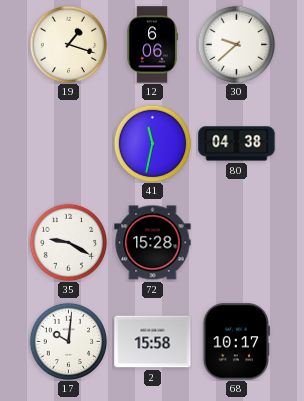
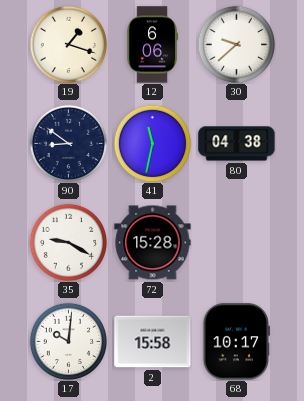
90: none -> 8:51
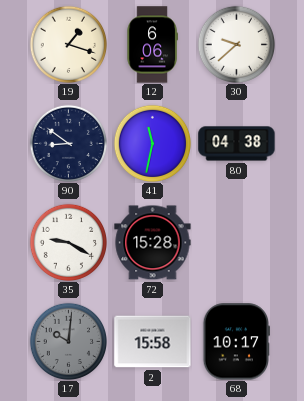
17 dial: white -> grey
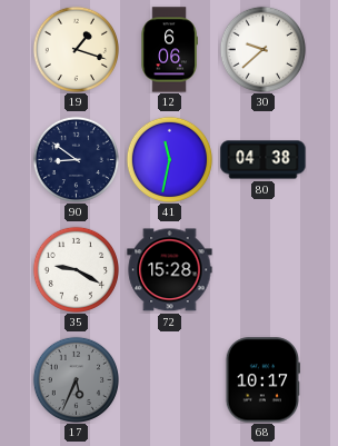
17: 10:01 -> 5:34
2: 15:58 -> none
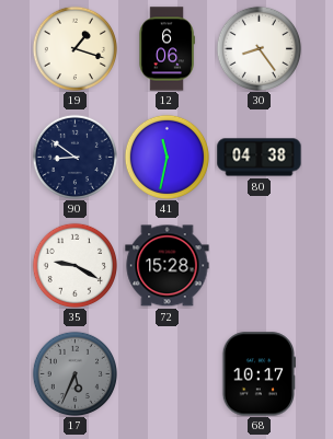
30: 9:38 -> 8:24
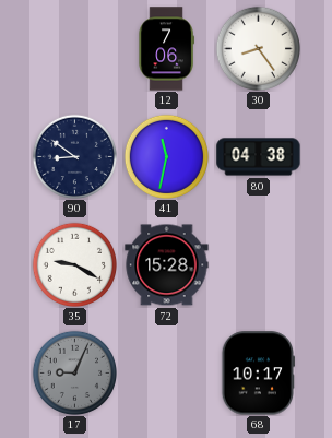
19: 1:18 -> none
12: 6:06 -> 7:06
17: 5:34 -> 9:04
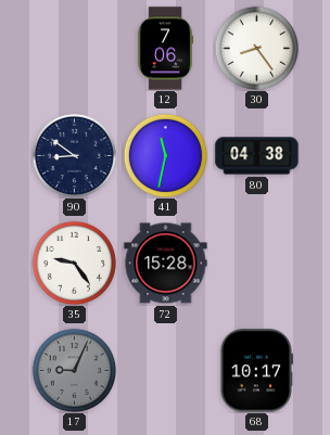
35: 9:20 -> 9:24
